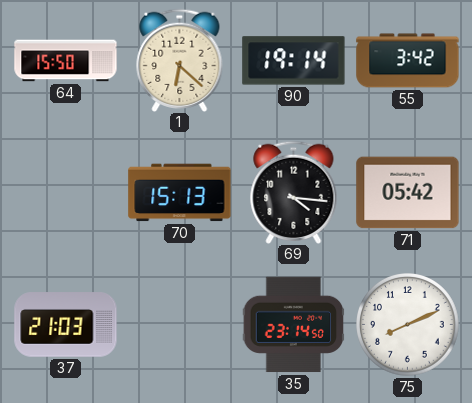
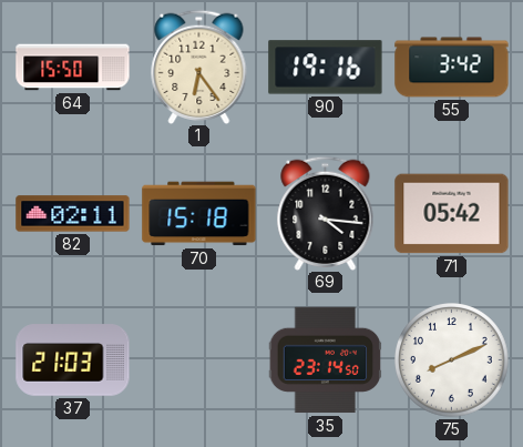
1: 6:22 -> 6:24
90: 19:14 -> 19:16
82: none -> 02:11
70: 15:13 -> 15:18
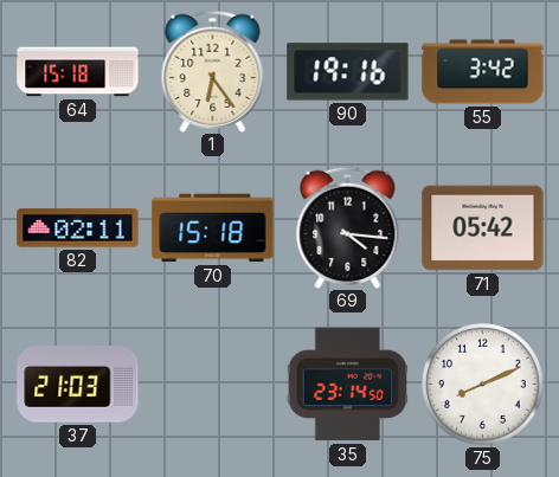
64: 15:50 -> 15:18
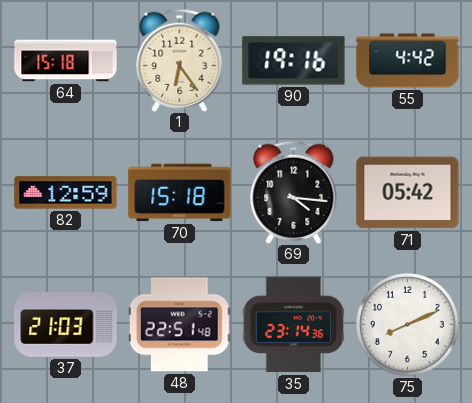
55: 3:42 -> 4:42
82: 02:11 -> 12:59
48: none -> 22:51
35: 23:14:50 -> 23:14:36
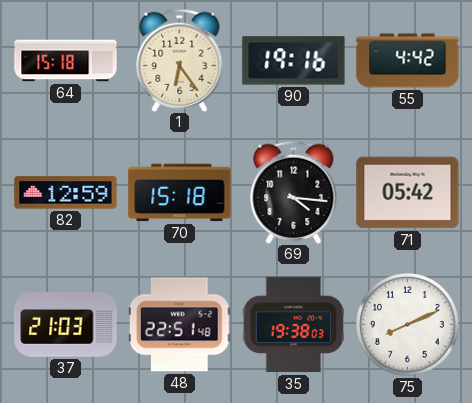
35: 23:14 -> 19:38
